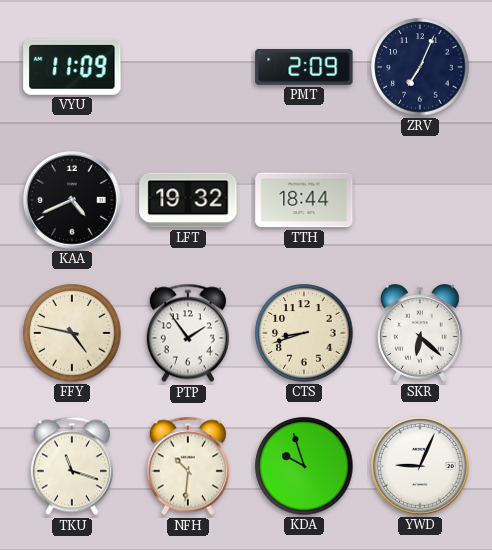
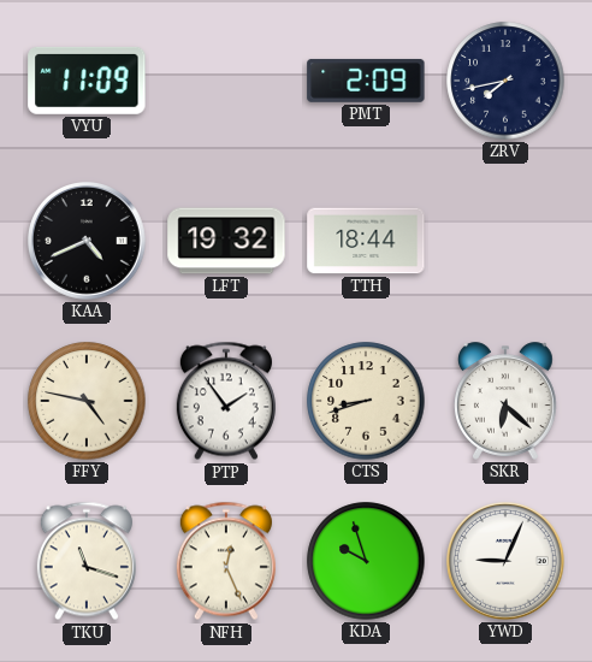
ZRV: 7:04 -> 7:43
NFH: 10:31 -> 12:26
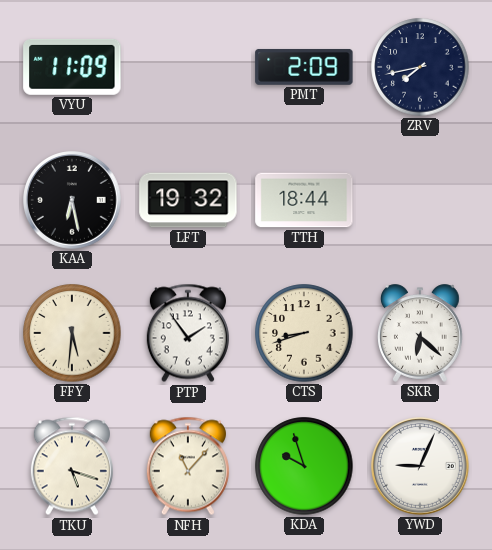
KAA: 4:41 -> 6:28
FFY: 4:47 -> 5:31
TKU: 11:18 -> 5:18
NFH: 12:26 -> 11:07
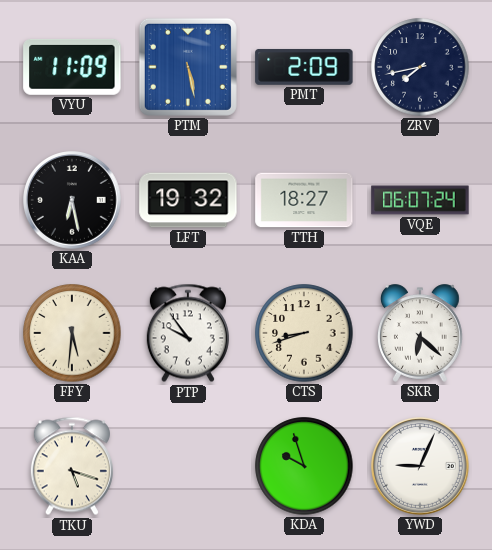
PTM: none -> 5:28
TTH: 18:44 -> 18:27
VQE: none -> 06:07
PTP: 1:54 -> 9:54
NFH: 11:07 -> none
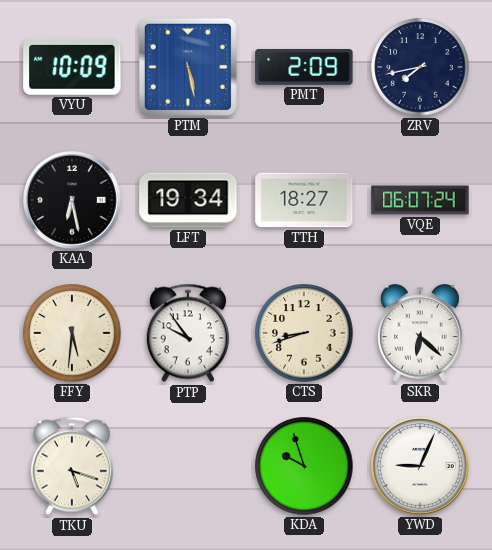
VYU: 11:09 -> 10:09
LFT: 19:32 -> 19:34
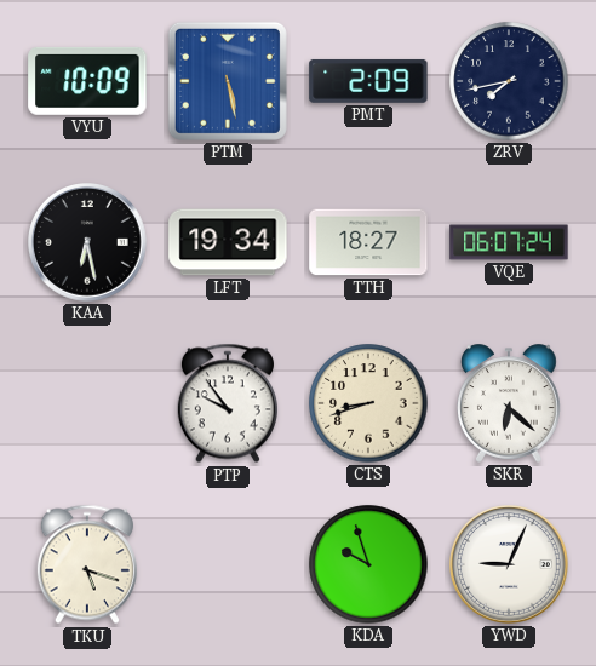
FFY: 5:31 -> none
